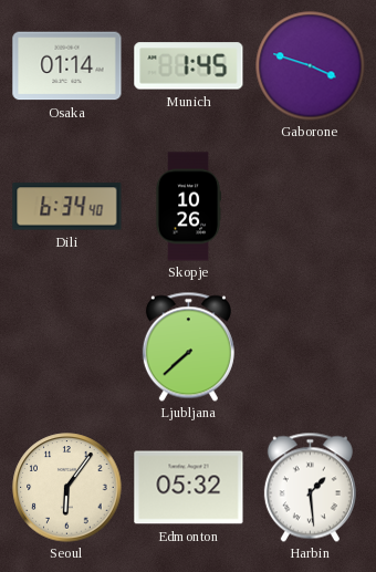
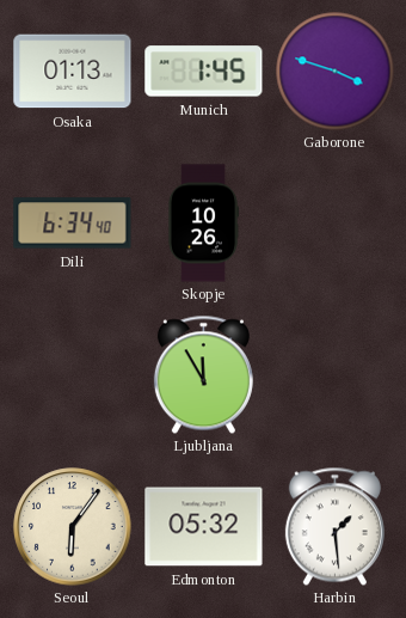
Osaka: 01:14 -> 01:13
Ljubljana: 7:38 -> 11:55
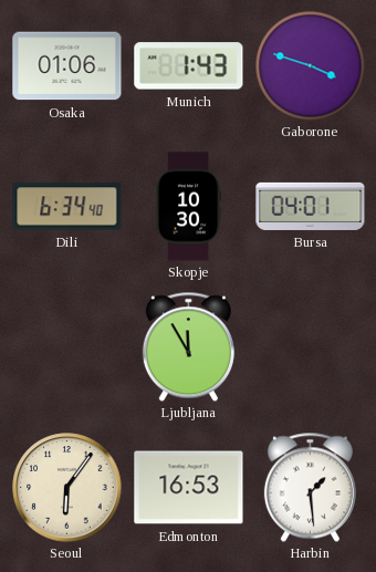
Osaka: 01:13 -> 01:06
Munich: 1:45 -> 1:43
Skopje: 10:26 -> 10:30
Bursa: none -> 04:01
Edmonton: 05:32 -> 16:53
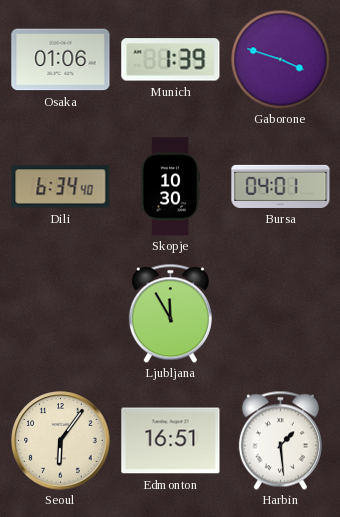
Munich: 1:43 -> 1:39
Edmonton: 16:53 -> 16:51
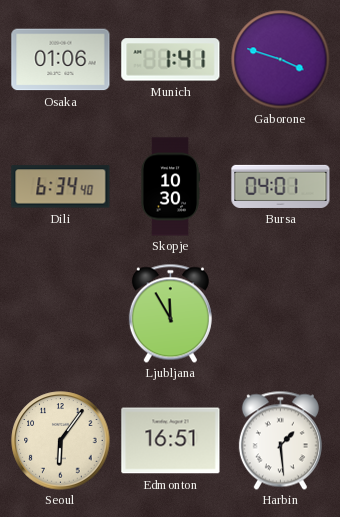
Munich: 1:39 -> 1:41
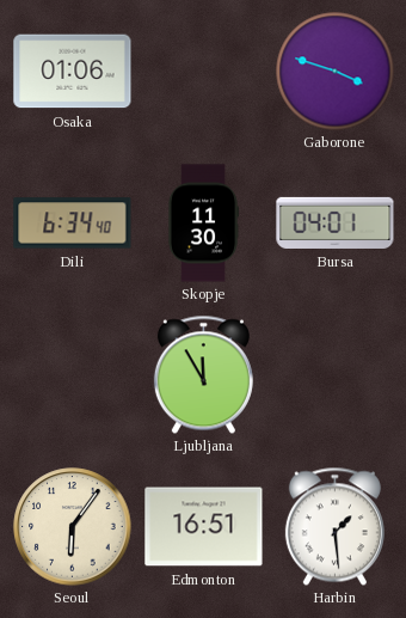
Munich: 1:41 -> none
Skopje: 10:30 -> 11:30
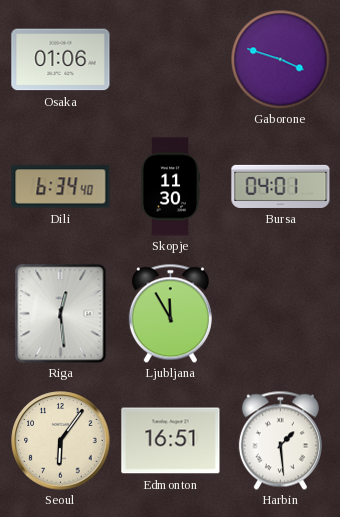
Riga: none -> 12:29
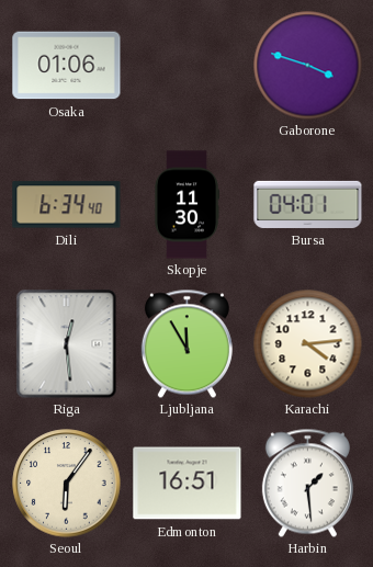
Karachi: none -> 4:14
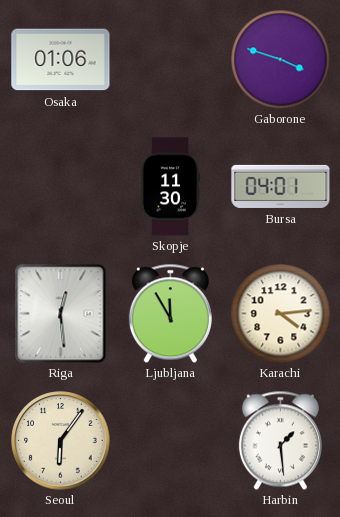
Dili: 6:34 -> none
Edmonton: 16:51 -> none
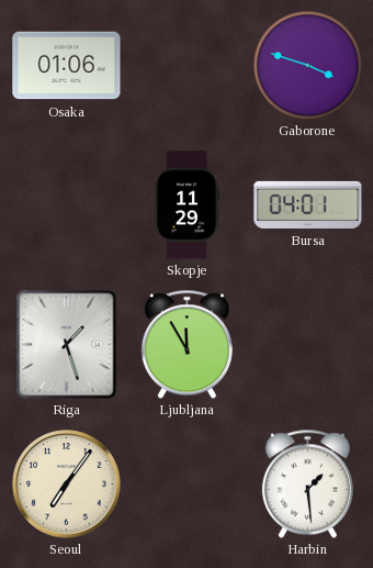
Skopje: 11:30 -> 11:29
Riga: 12:29 -> 1:27
Karachi: 4:14 -> none
Seoul: 6:06 -> 7:06
